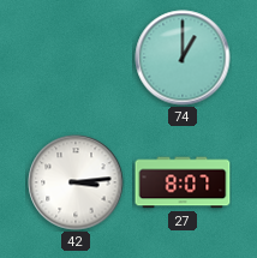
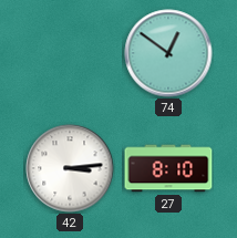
74: 1:00 -> 12:51
27: 8:07 -> 8:10
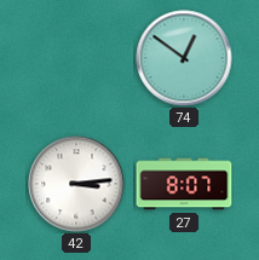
27: 8:10 -> 8:07
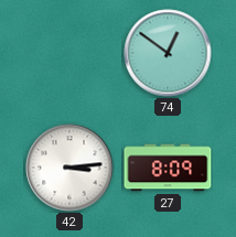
27: 8:07 -> 8:09
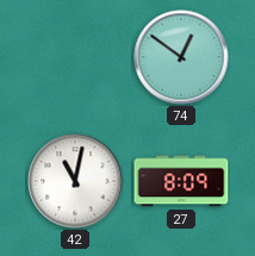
42: 3:14 -> 11:02
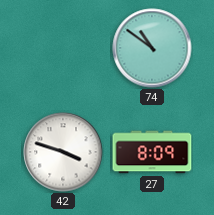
74: 12:51 -> 10:51
42: 11:02 -> 3:48
